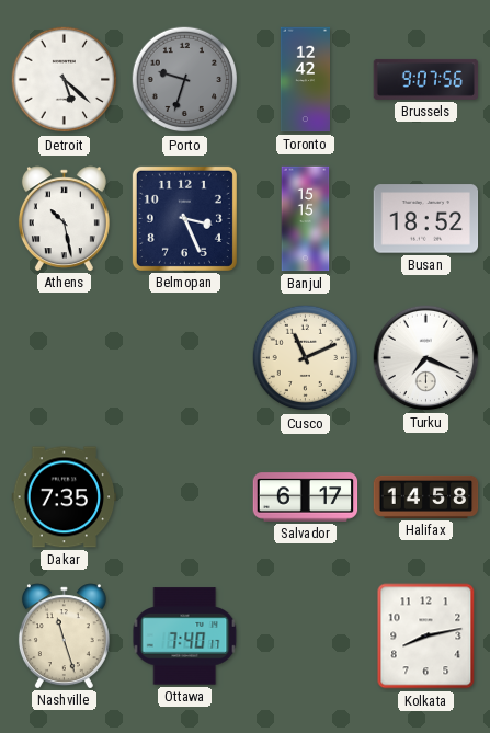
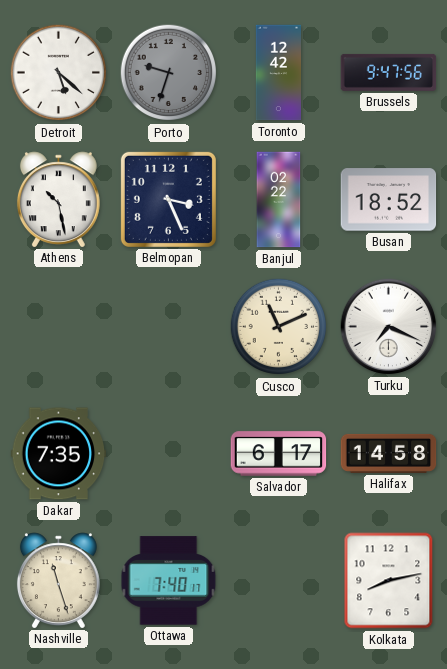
Brussels: 9:07 -> 9:47
Banjul: 15:15 -> 02:22
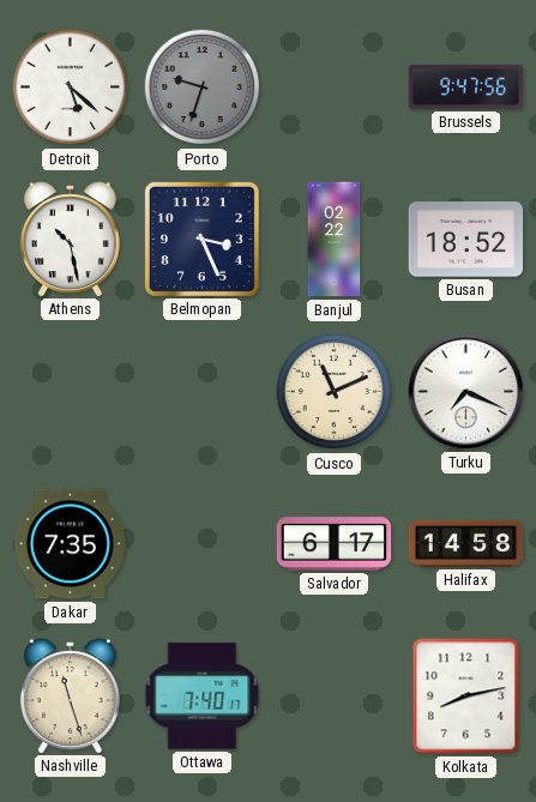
Toronto: 12:42 -> none
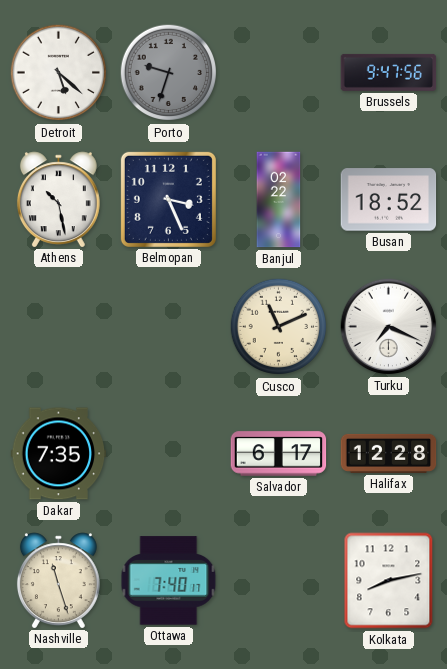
Halifax: 14:58 -> 12:28
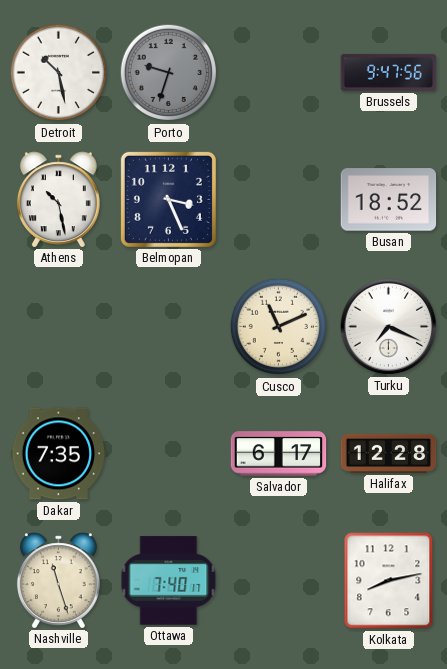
Detroit: 5:22 -> 10:28
Banjul: 02:22 -> none
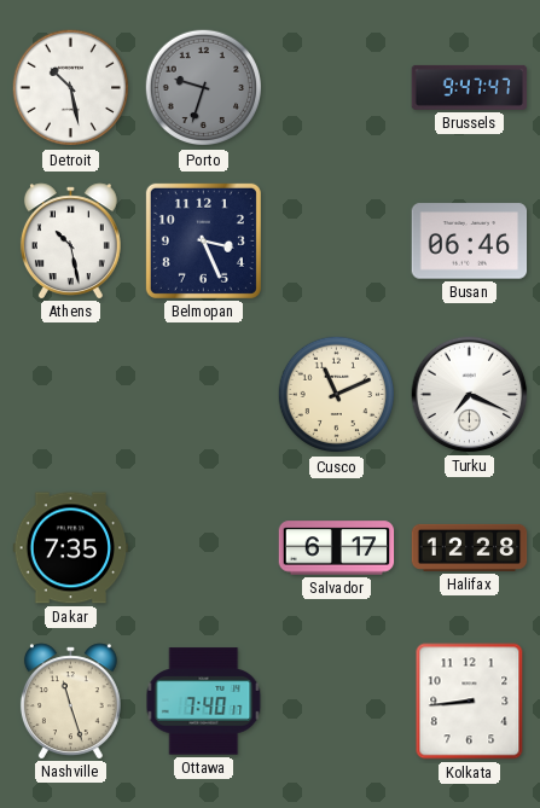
Brussels: 9:47:56 -> 9:47:47
Busan: 18:52 -> 06:46
Kolkata: 8:13 -> 8:44
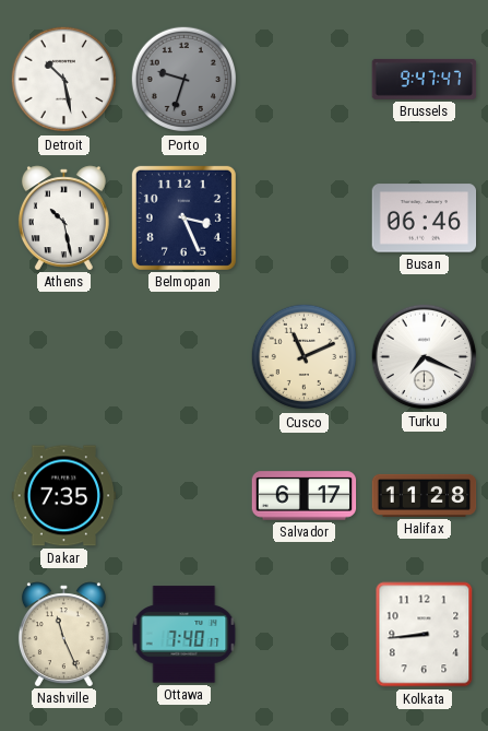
Halifax: 12:28 -> 11:28
Nashville: 11:27 -> 11:26
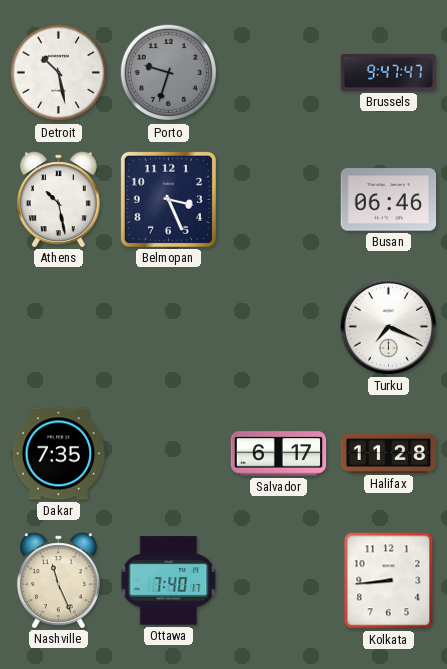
Cusco: 11:11 -> none
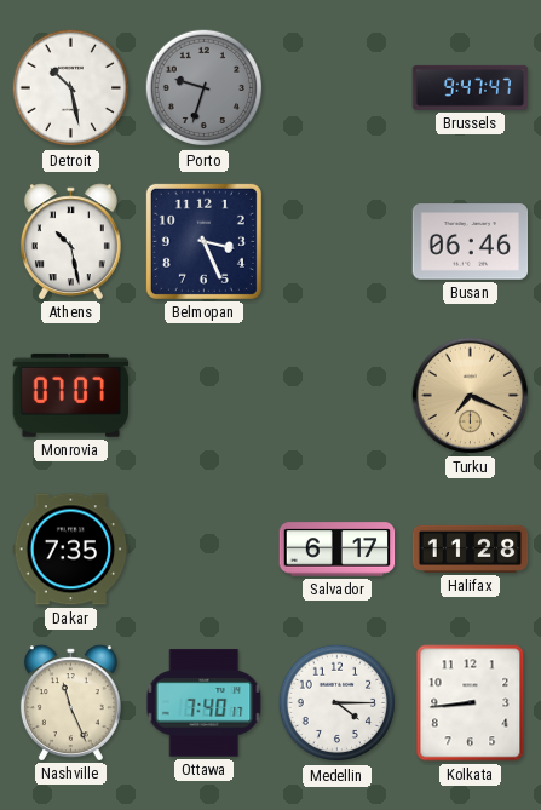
Monrovia: none -> 07:07
Turku dial: white -> champagne
Medellin: none -> 4:15
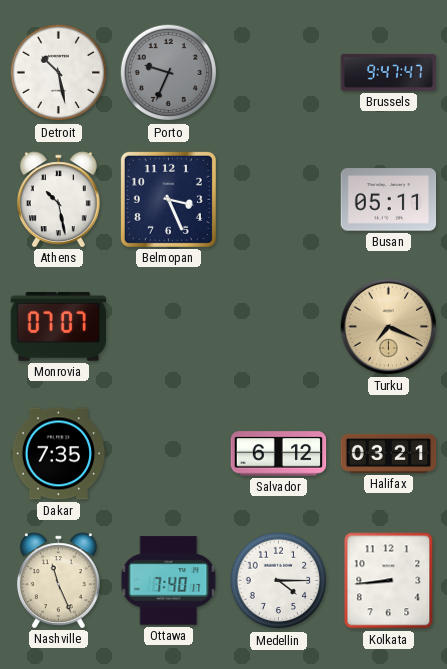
Porto: 9:33 -> 9:34
Busan: 06:46 -> 05:11
Salvador: 6:17 -> 6:12
Halifax: 11:28 -> 03:21
